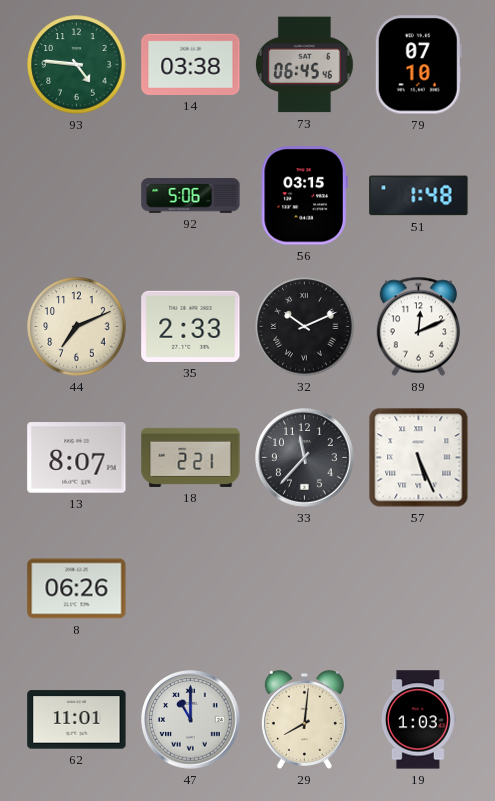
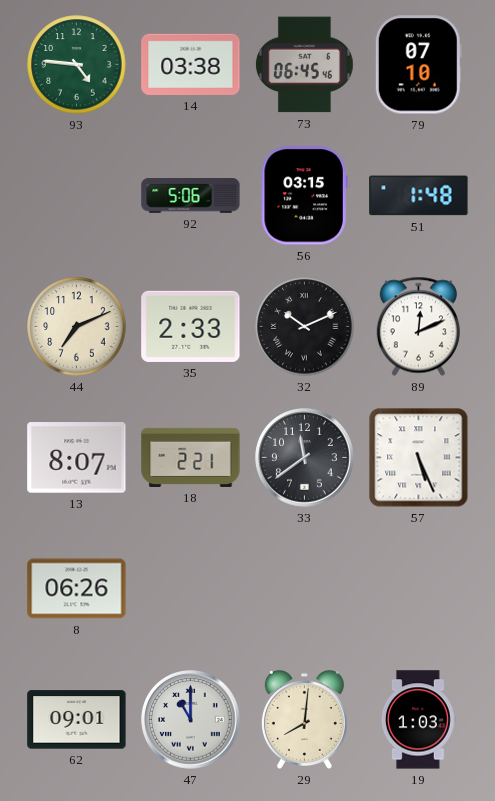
33: 11:37 -> 11:39
62: 11:01 -> 09:01
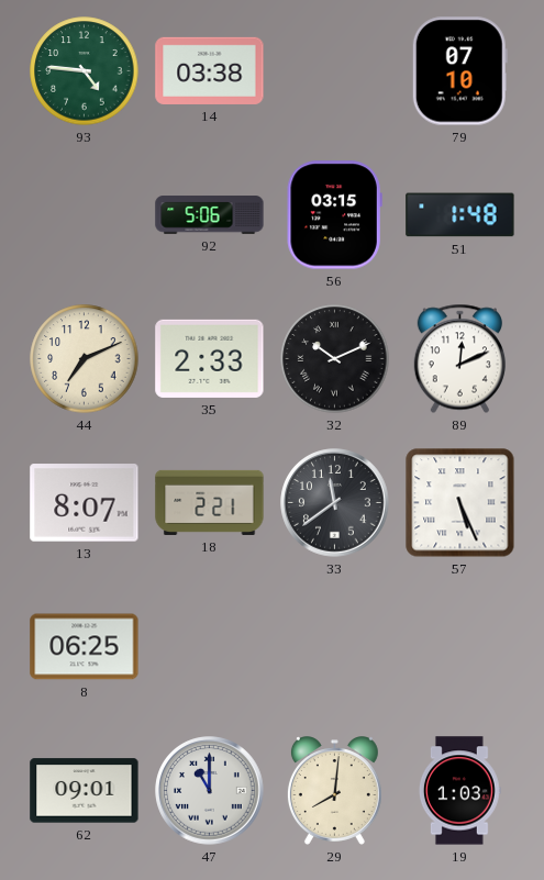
73: 06:45 -> none
8: 06:26 -> 06:25
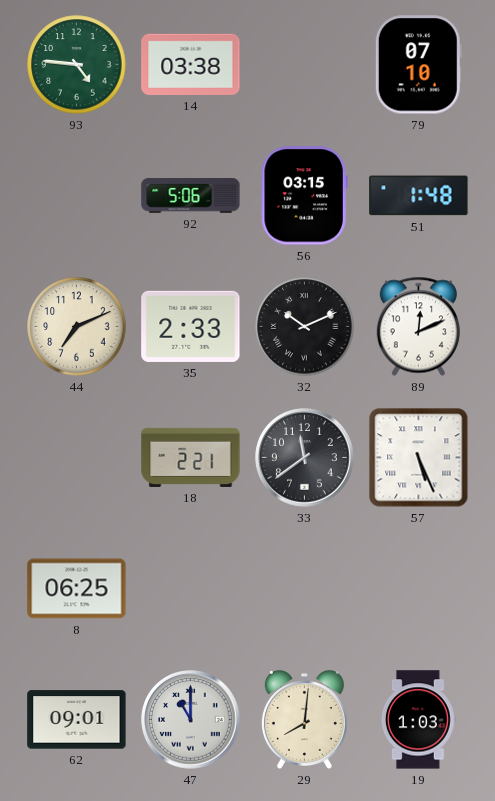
13: 8:07 -> none
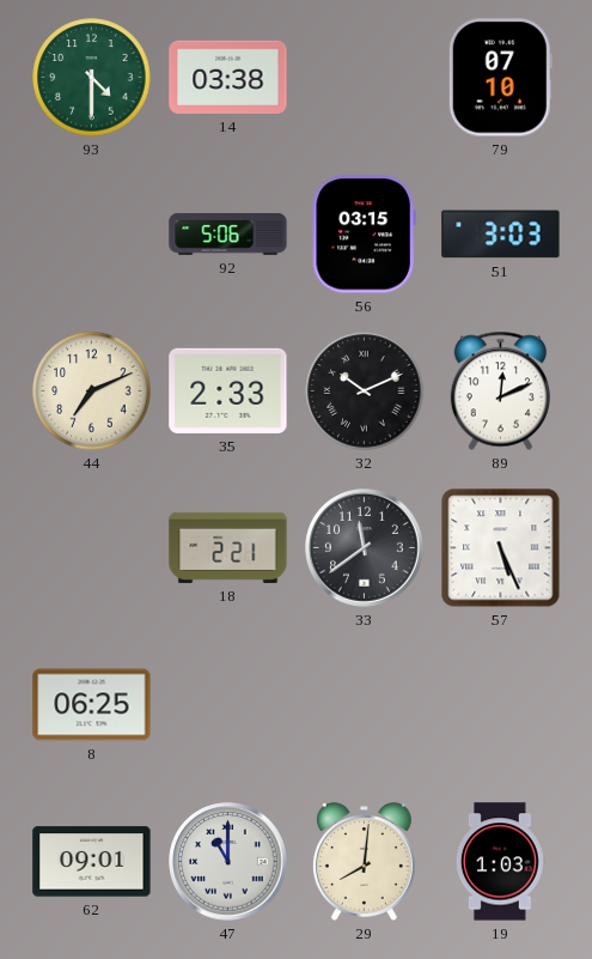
93: 4:46 -> 4:30
51: 1:48 -> 3:03
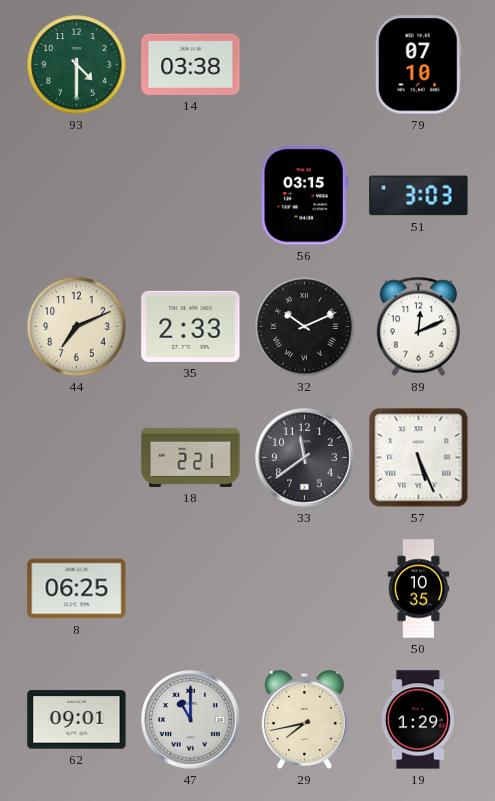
92: 5:06 -> none
50: none -> 10:35
29: 8:01 -> 7:43
19: 1:03 -> 1:29
